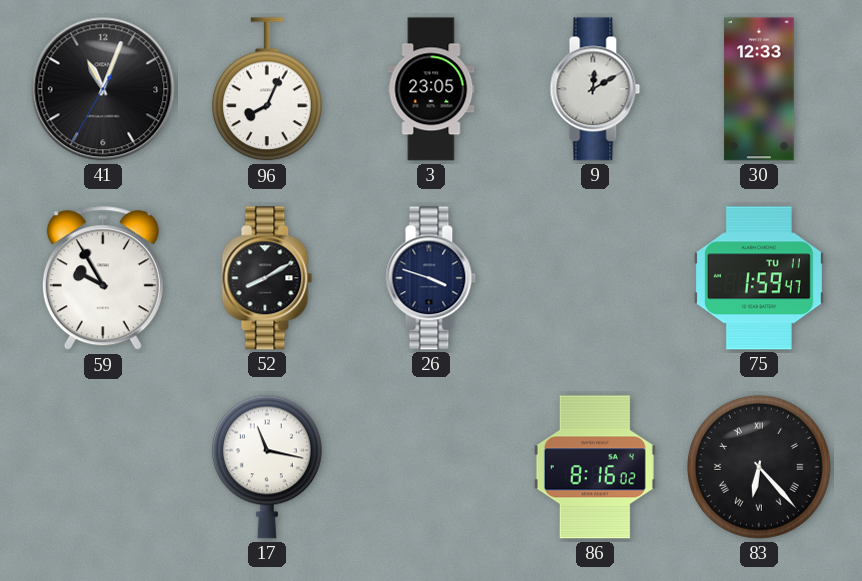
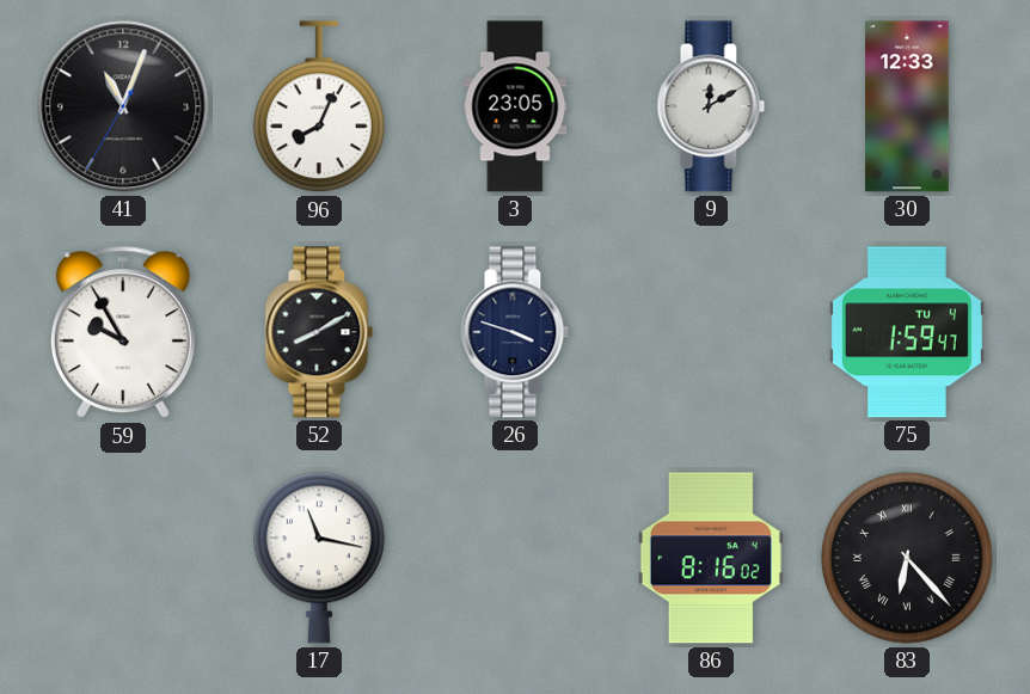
75 date: TU 11 -> TU 4
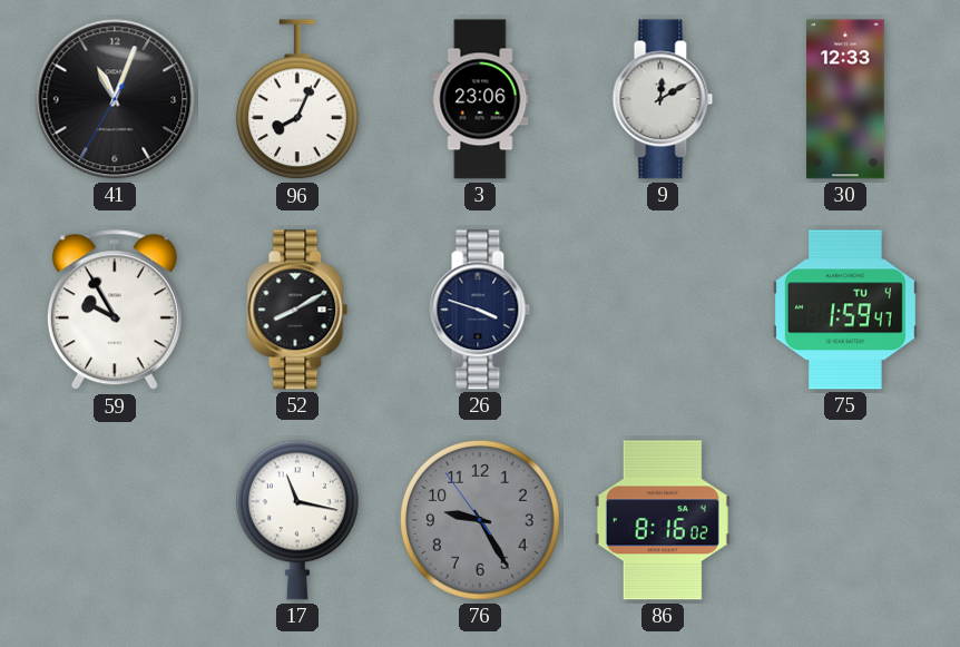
3: 23:05 -> 23:06
76: none -> 9:24
83: 6:23 -> none
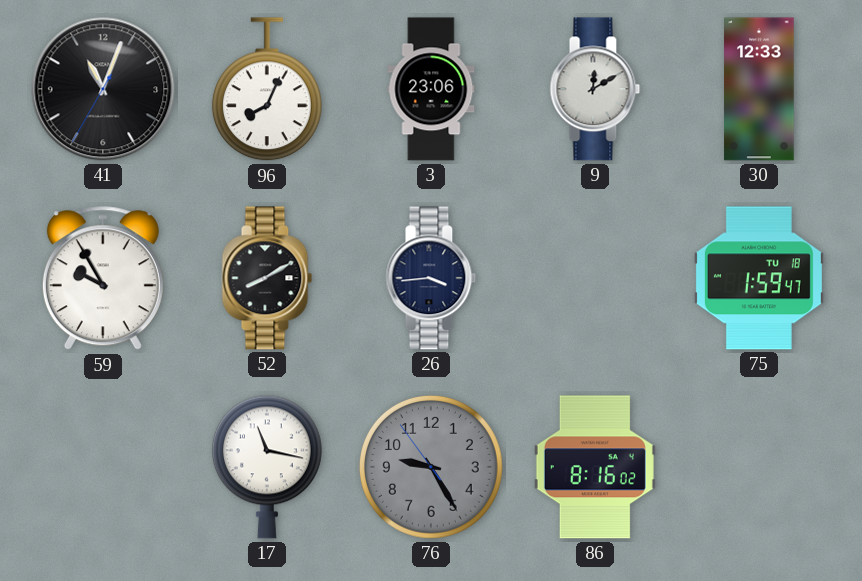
26: 3:48 -> 3:44
75 date: TU 4 -> TU 18
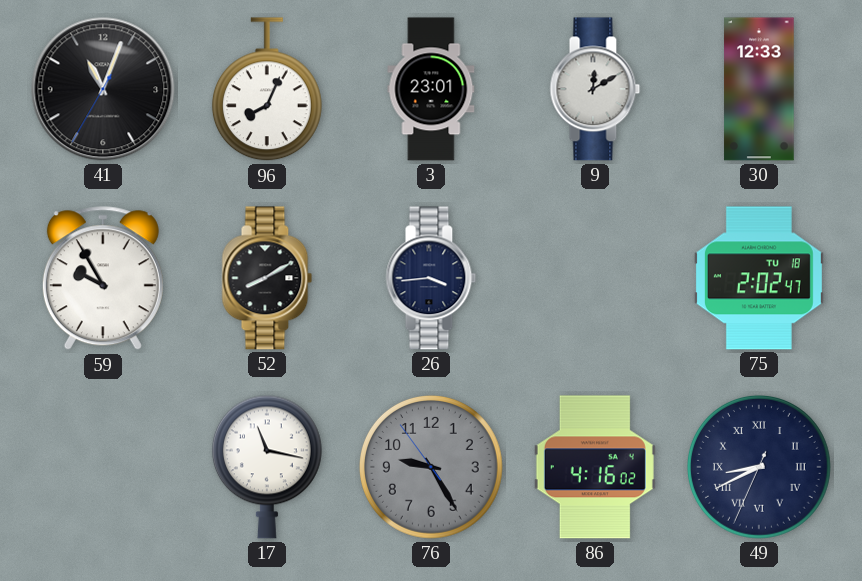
3: 23:06 -> 23:01
75: 1:59 -> 2:02
86: 8:16 -> 4:16
49: none -> 8:40
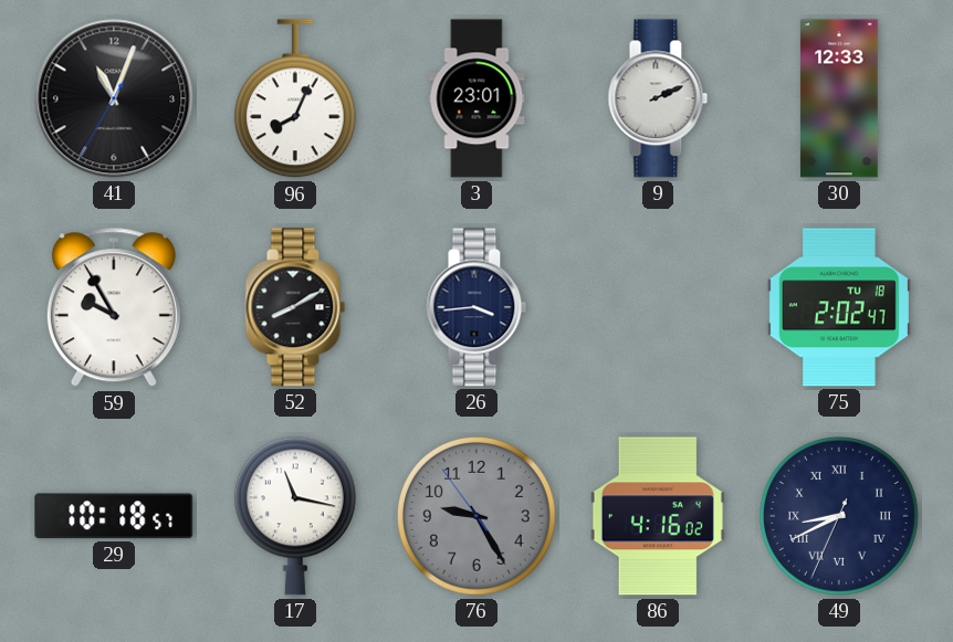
9: 12:10 -> 2:11
29: none -> 10:18
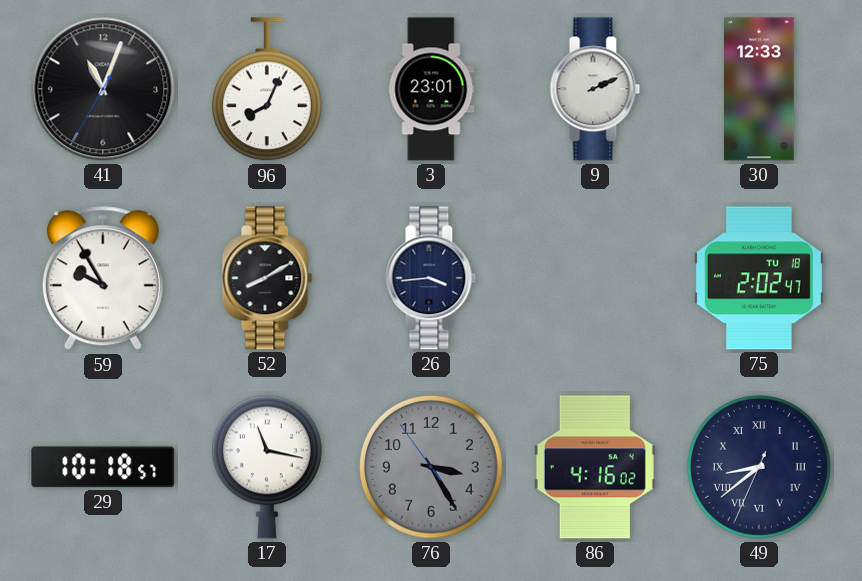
76: 9:24 -> 3:24
49: 8:40 -> 8:38
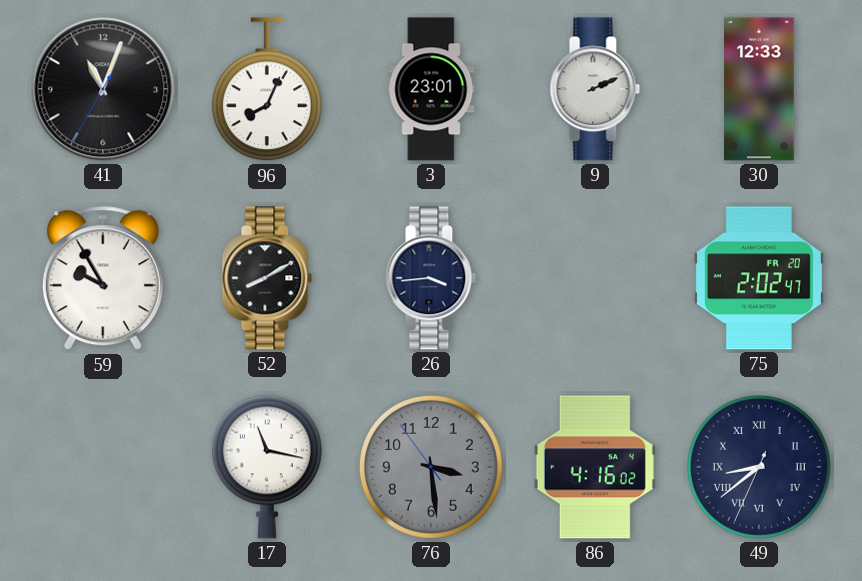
75 date: TU 18 -> FR 20
29: 10:18 -> none
76: 3:24 -> 3:28
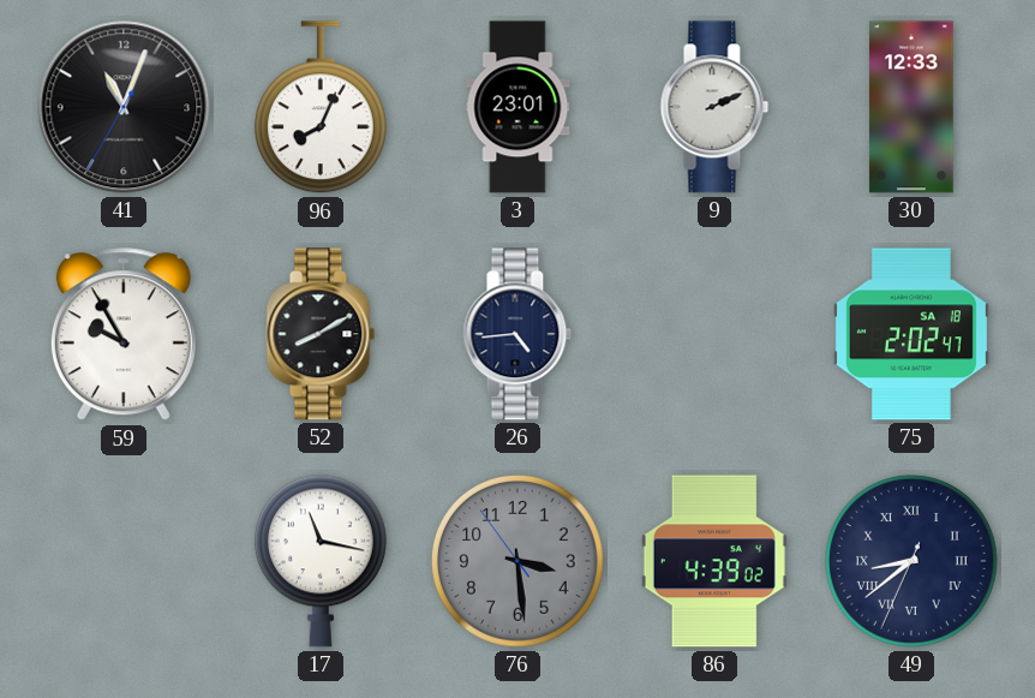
26: 3:44 -> 4:44
75 date: FR 20 -> SA 18
86: 4:16 -> 4:39
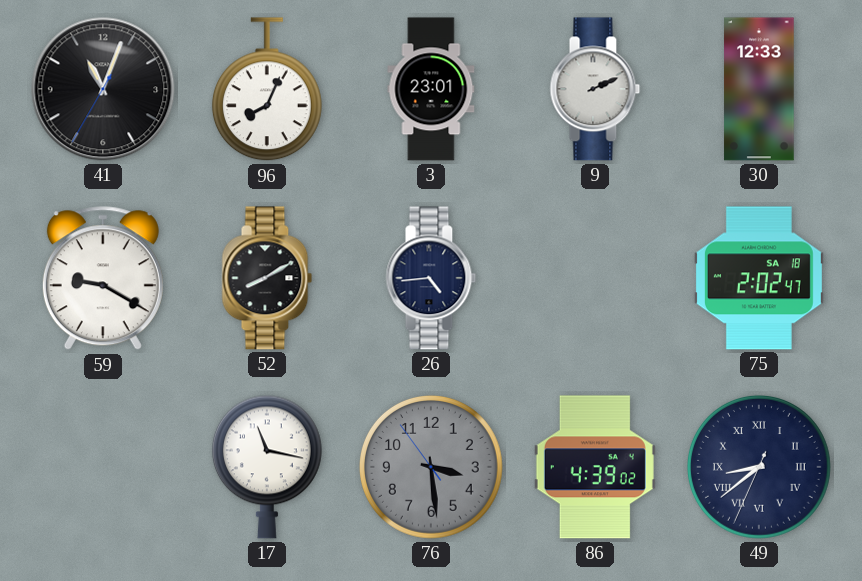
59: 9:55 -> 9:20
